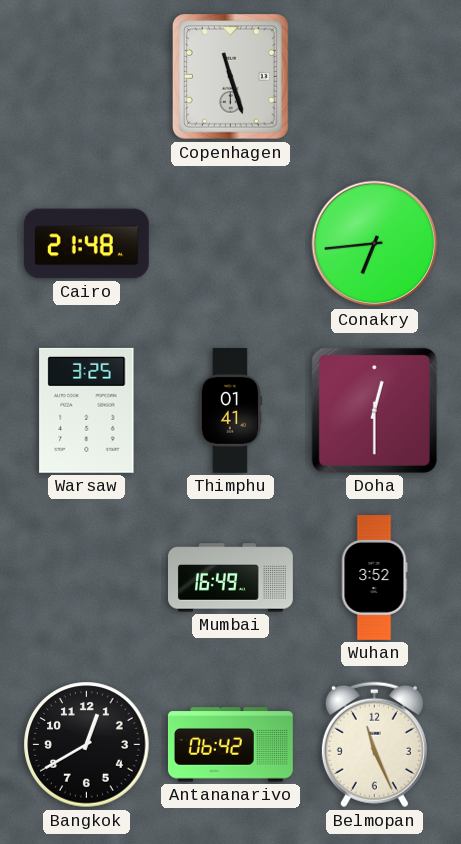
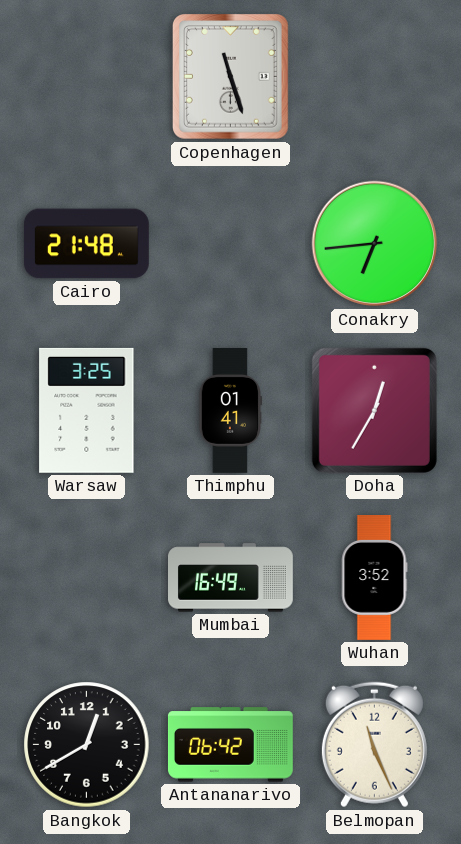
Doha: 12:30 -> 12:35
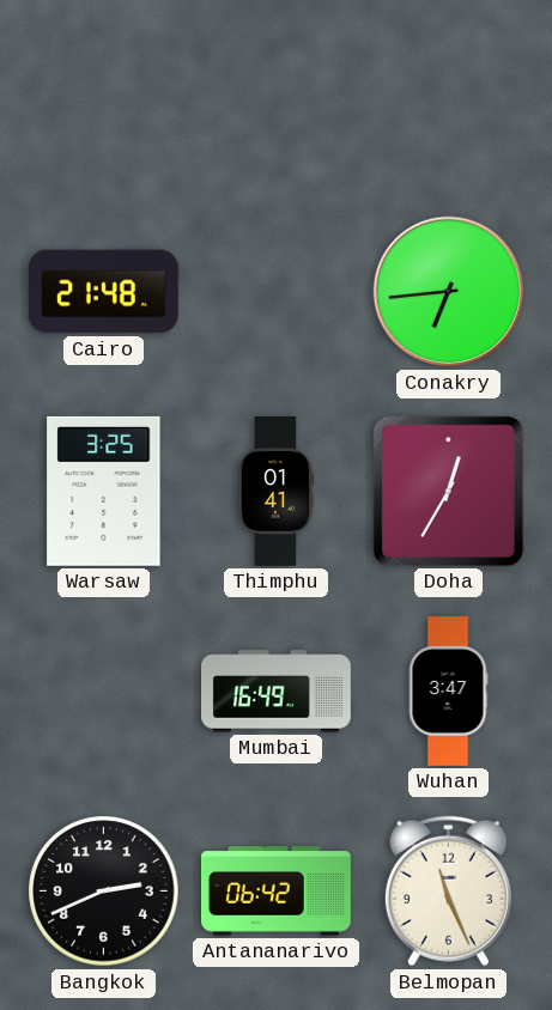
Copenhagen: 11:27 -> none
Wuhan: 3:52 -> 3:47
Bangkok: 12:40 -> 2:41
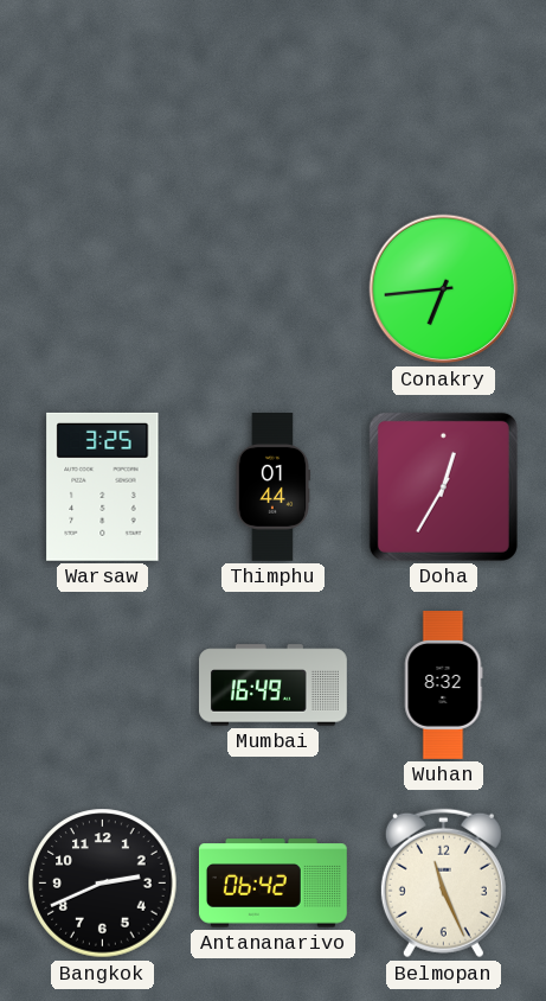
Cairo: 21:48 -> none
Thimphu: 01:41 -> 01:44
Wuhan: 3:47 -> 8:32
